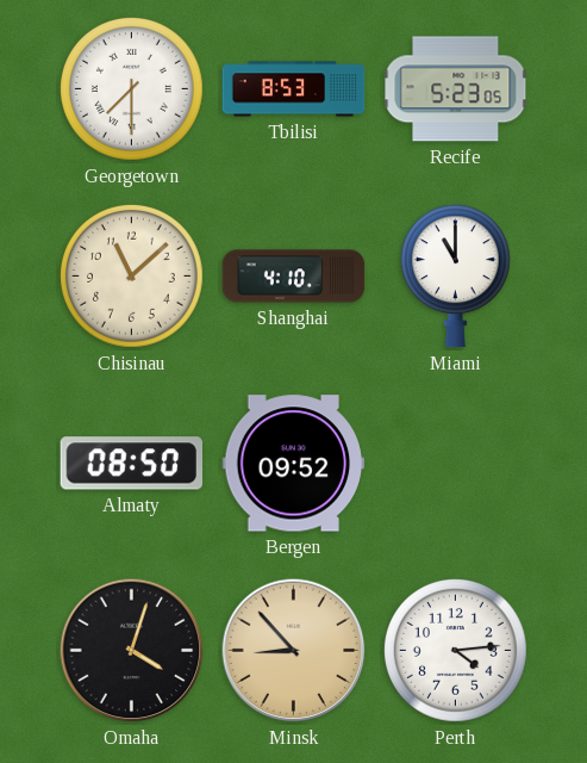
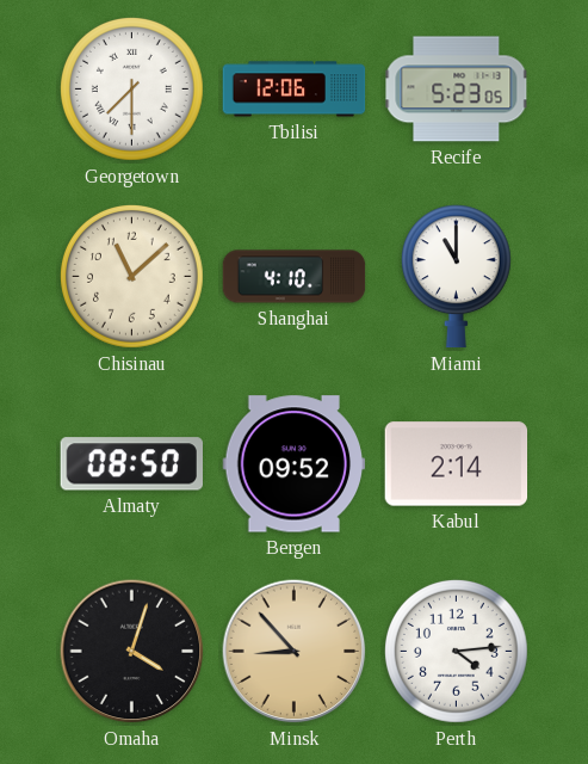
Tbilisi: 8:53 -> 12:06
Kabul: none -> 2:14
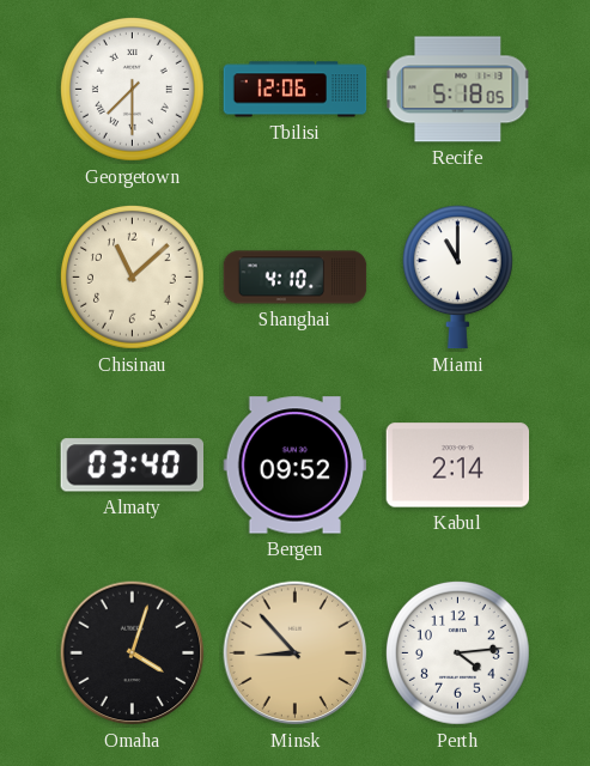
Recife: 5:23 -> 5:18
Almaty: 08:50 -> 03:40
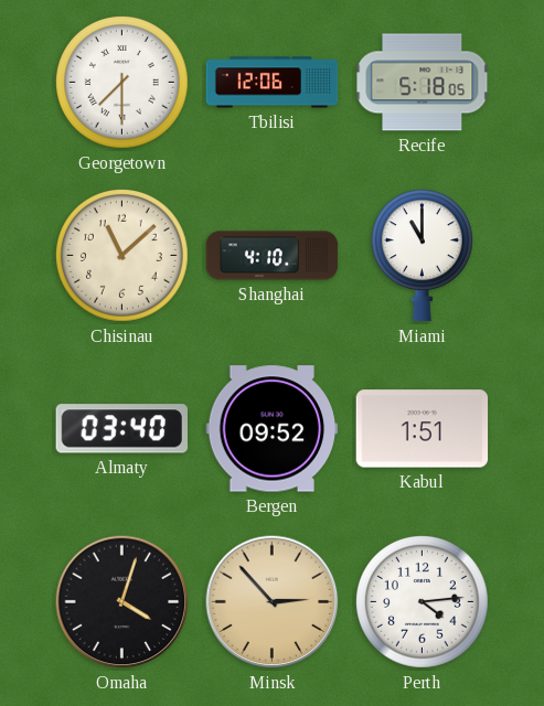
Kabul: 2:14 -> 1:51
Minsk: 8:53 -> 2:53
